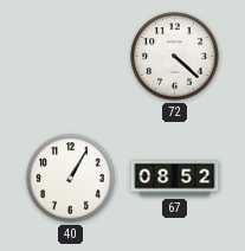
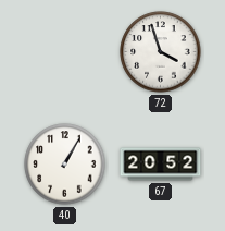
72: 4:22 -> 3:57
67: 08:52 -> 20:52
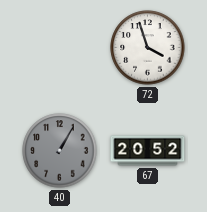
40 dial: white -> grey
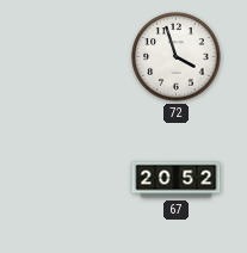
40: 1:05 -> none
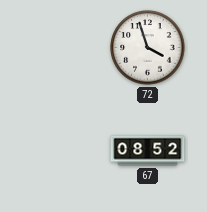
67: 20:52 -> 08:52
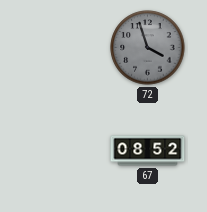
72 dial: white -> grey
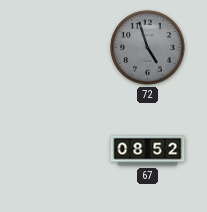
72: 3:57 -> 4:57
